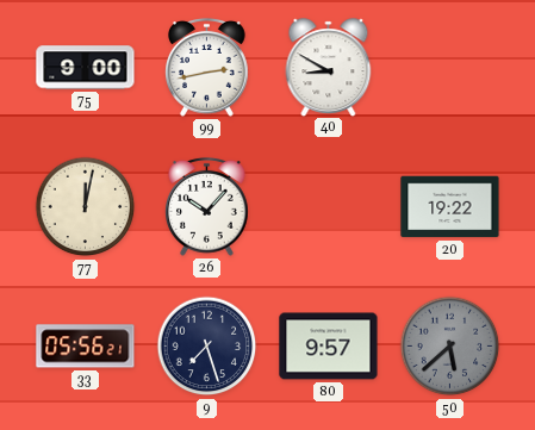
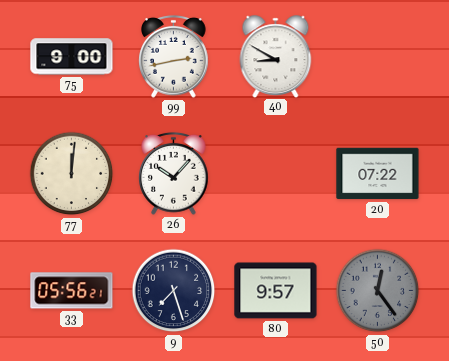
77: 12:02 -> 12:01
20: 19:22 -> 07:22
50: 5:38 -> 12:24
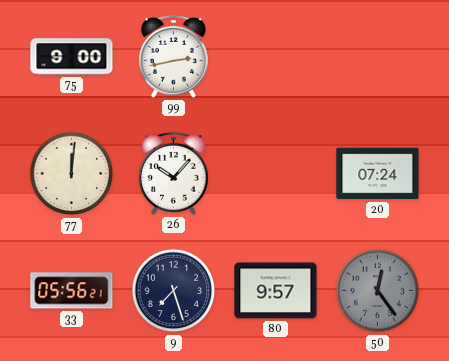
40: 8:50 -> none
20: 07:22 -> 07:24
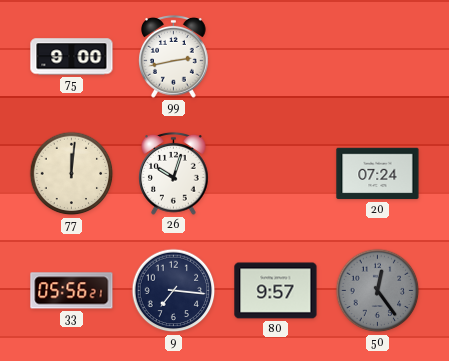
26: 10:07 -> 10:03
9: 7:27 -> 7:16
